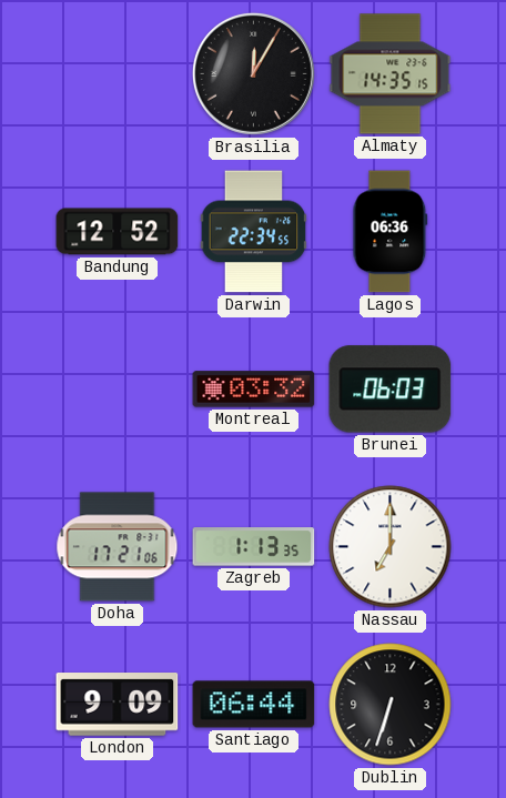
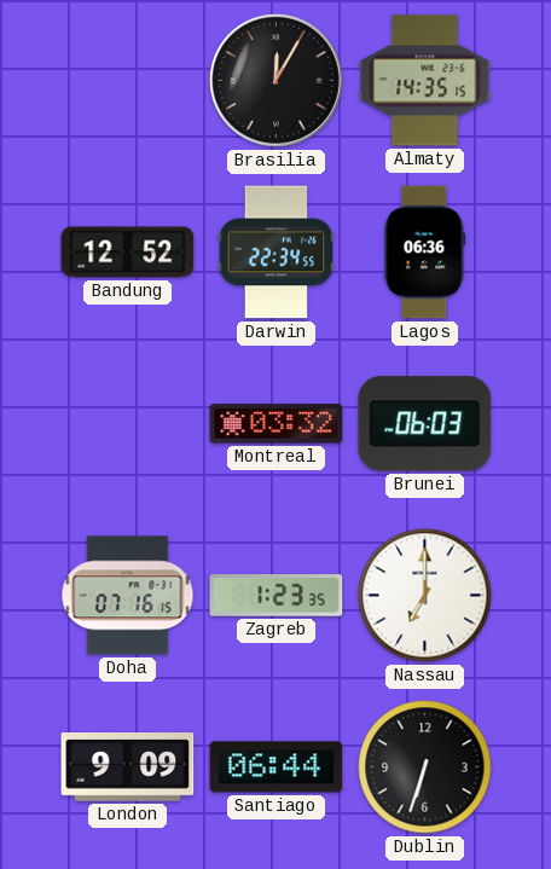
Doha: 17:21 -> 07:16
Zagreb: 1:13 -> 1:23
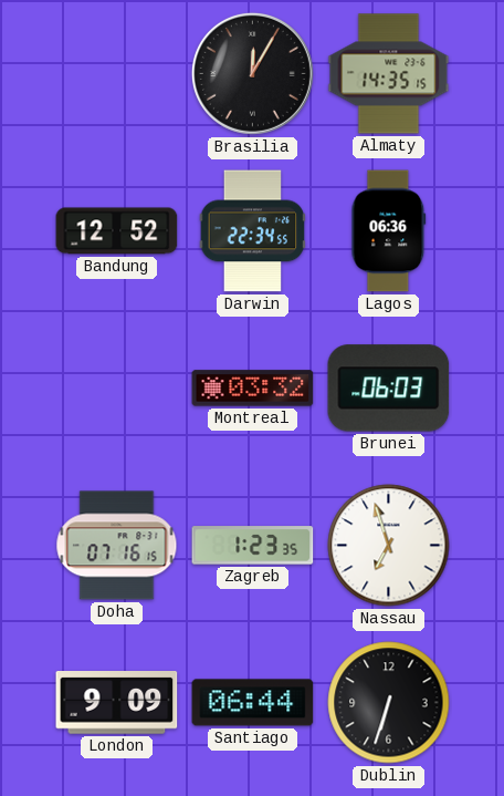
Nassau: 7:00 -> 6:57
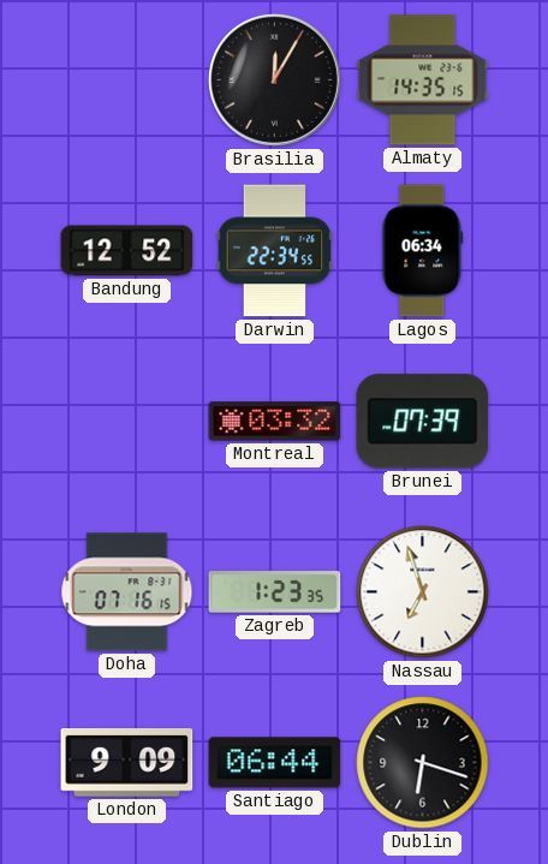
Lagos: 06:36 -> 06:34
Brunei: 06:03 -> 07:39
Dublin: 6:33 -> 6:18
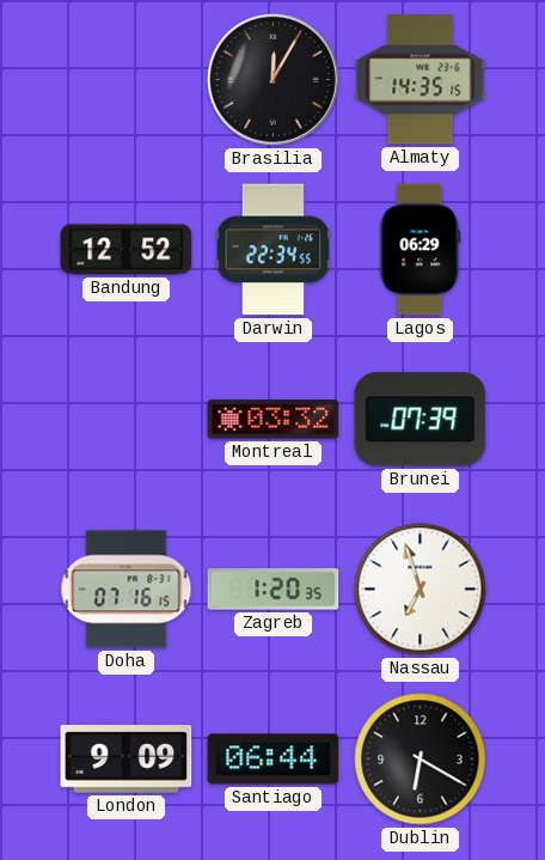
Lagos: 06:34 -> 06:29
Zagreb: 1:23 -> 1:20
Dublin: 6:18 -> 6:20
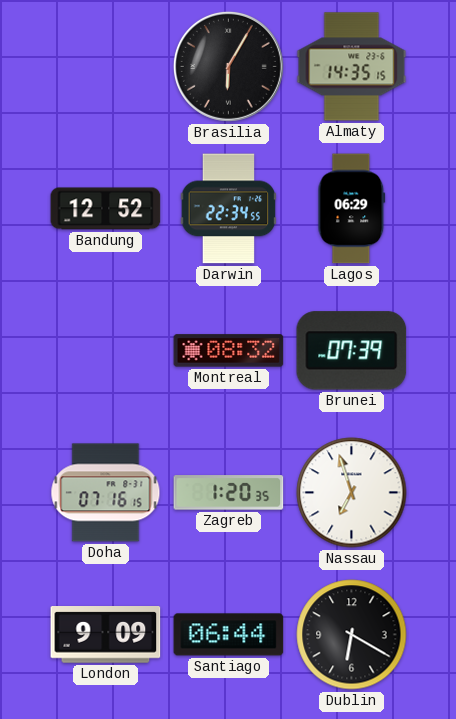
Brasilia: 12:05 -> 6:05
Montreal: 03:32 -> 08:32
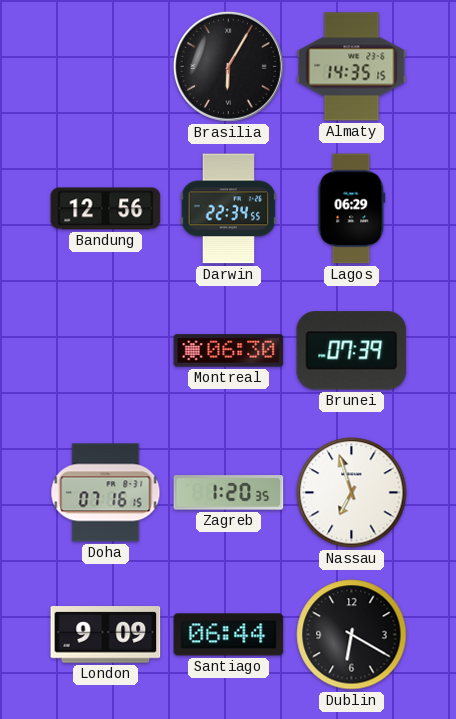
Bandung: 12:52 -> 12:56
Montreal: 08:32 -> 06:30
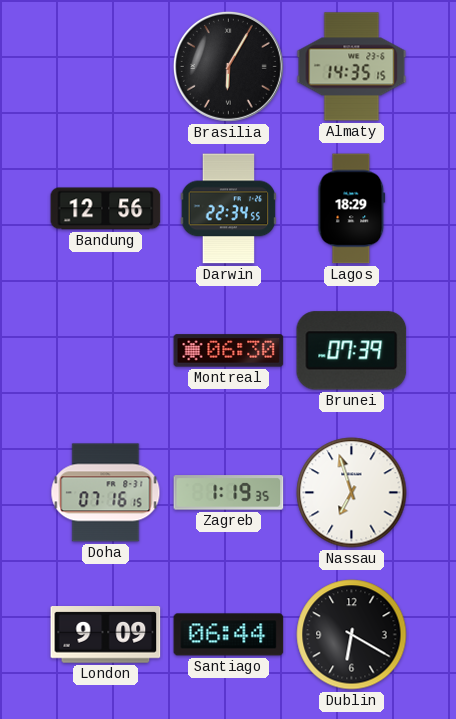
Lagos: 06:29 -> 18:29
Zagreb: 1:20 -> 1:19
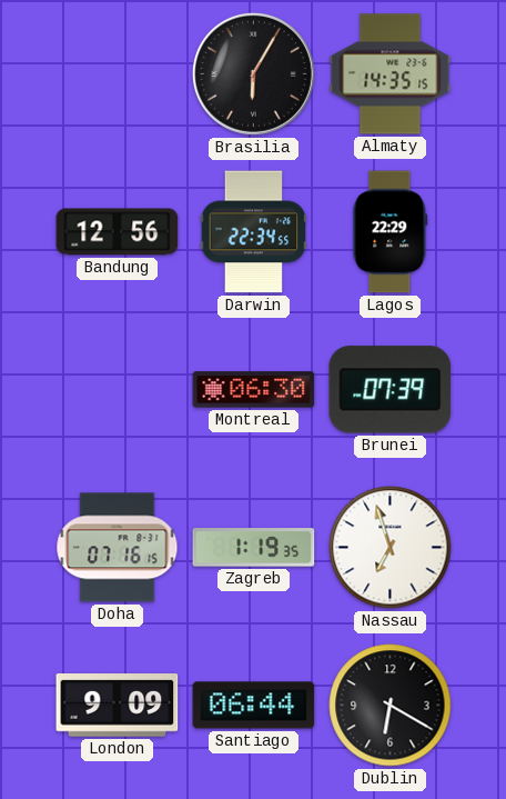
Lagos: 18:29 -> 22:29
